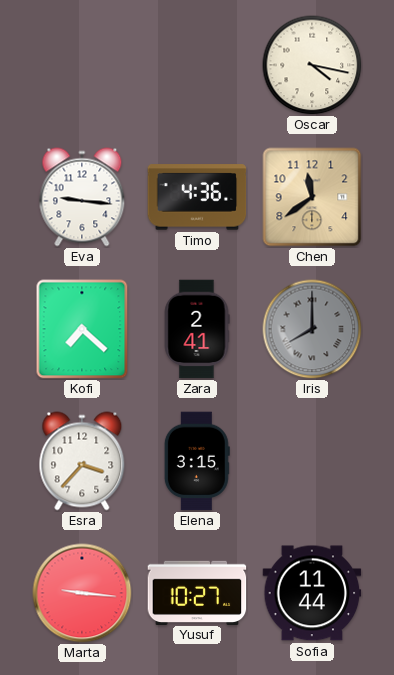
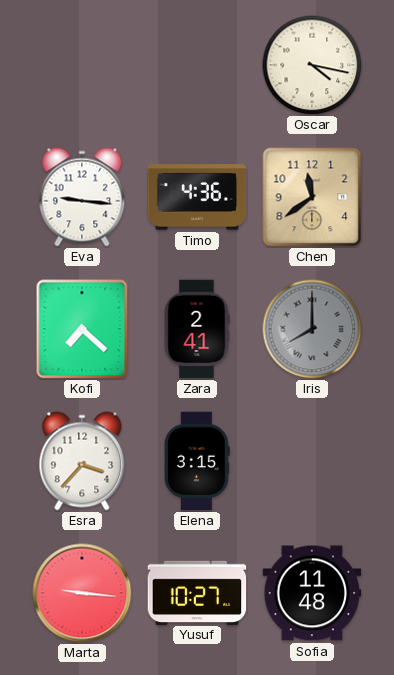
Sofia: 11:44 -> 11:48
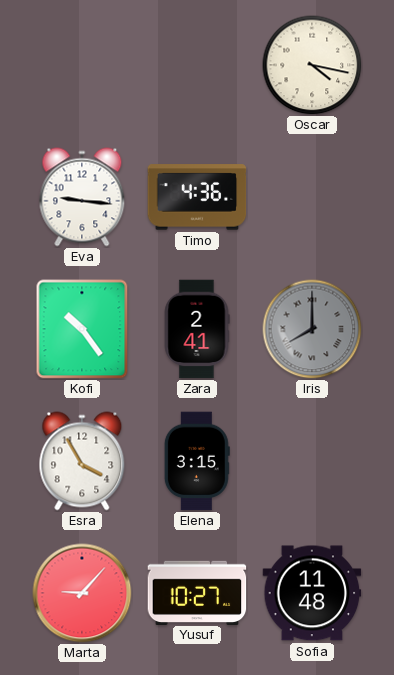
Chen: 11:39 -> none
Kofi: 7:22 -> 10:24
Esra: 3:37 -> 3:55
Marta: 9:16 -> 9:07
